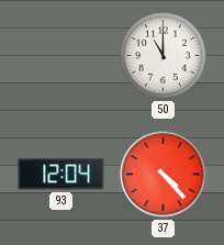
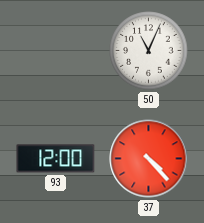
50: 11:00 -> 11:04
93: 12:04 -> 12:00
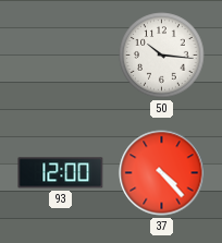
50: 11:04 -> 10:16
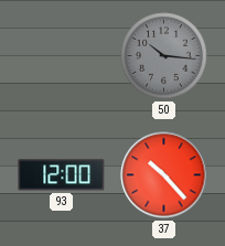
50 dial: white -> grey
37: 4:23 -> 10:23
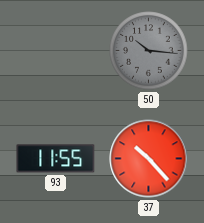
93: 12:00 -> 11:55
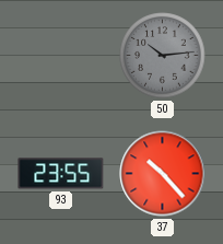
50: 10:16 -> 10:14
93: 11:55 -> 23:55
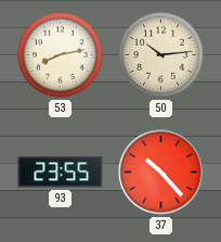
53: none -> 8:13
50 dial: grey -> cream
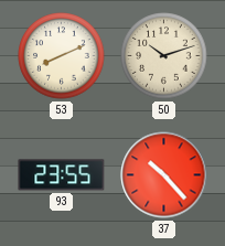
53: 8:13 -> 8:11
50: 10:14 -> 10:12
